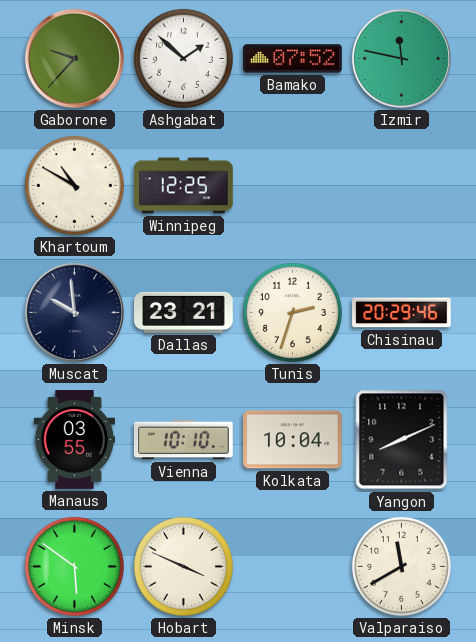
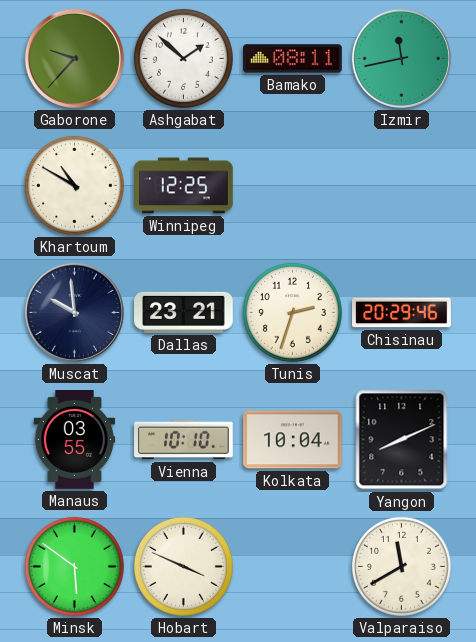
Bamako: 07:52 -> 08:11
Izmir: 11:47 -> 11:43
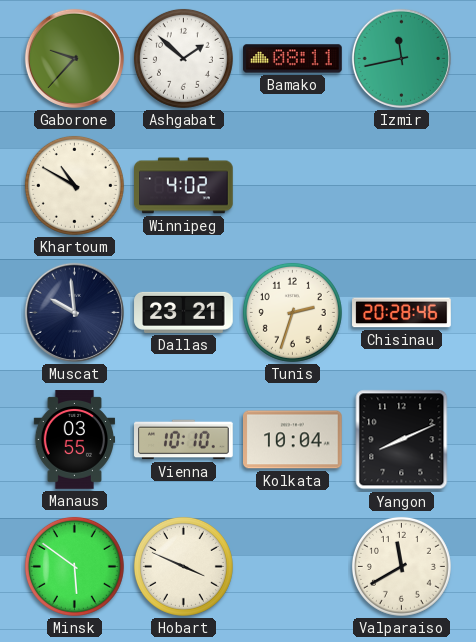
Winnipeg: 12:25 -> 4:02
Chisinau: 20:29 -> 20:28
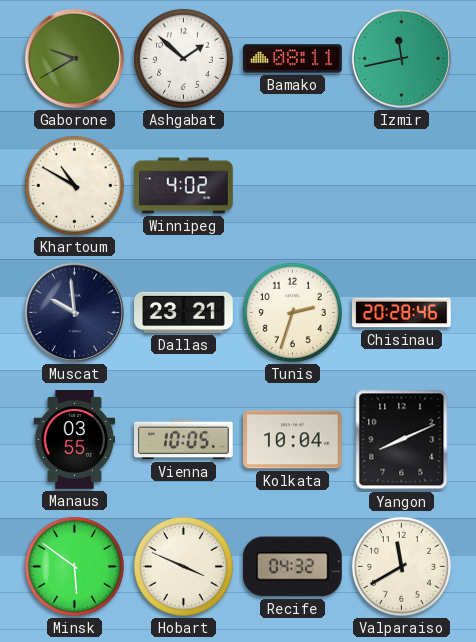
Gaborone: 9:37 -> 9:40
Vienna: 10:10 -> 10:05
Recife: none -> 04:32
